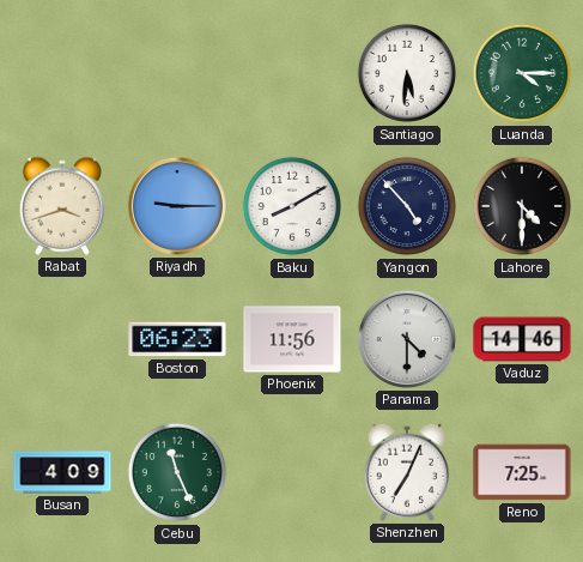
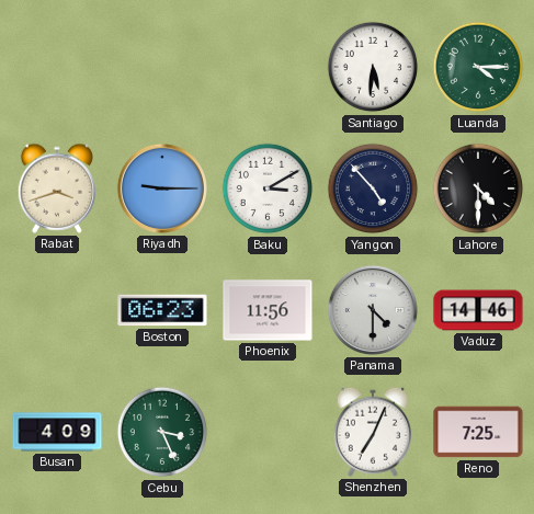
Baku: 8:10 -> 3:10
Cebu: 11:26 -> 3:26
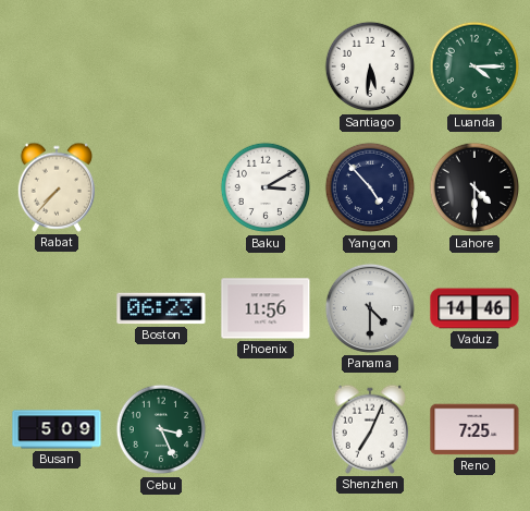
Rabat: 3:42 -> 7:37
Riyadh: 9:15 -> none
Busan: 4:09 -> 5:09
